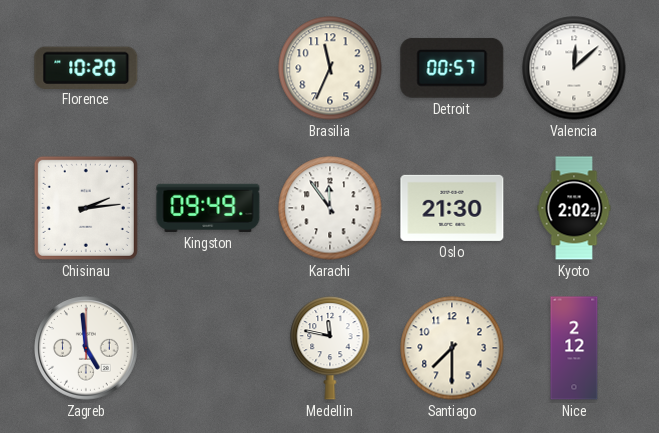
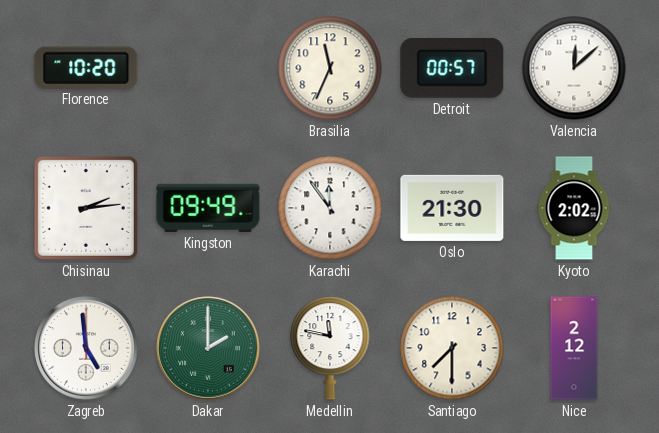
Dakar: none -> 2:00
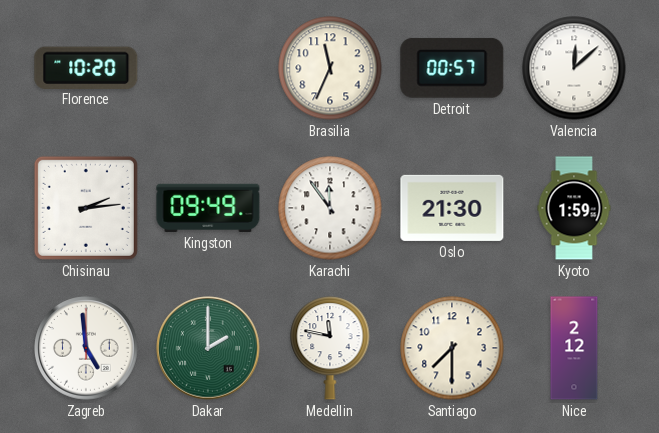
Kyoto: 2:02 -> 1:59
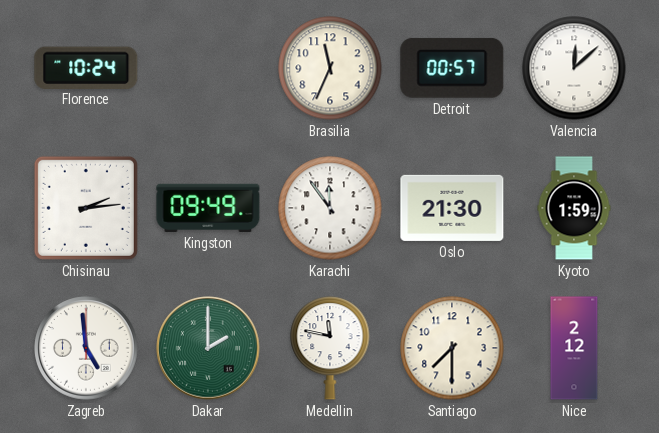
Florence: 10:20 -> 10:24
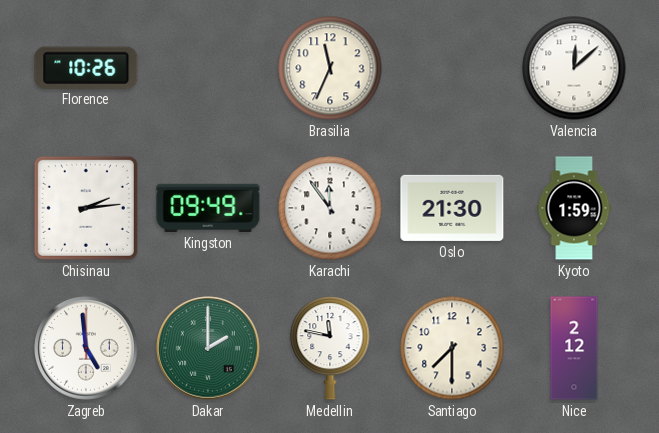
Florence: 10:24 -> 10:26
Detroit: 00:57 -> none
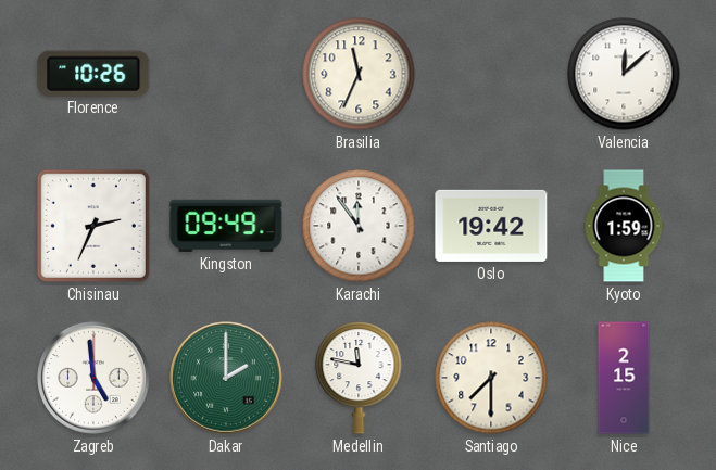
Chisinau: 2:14 -> 2:34
Oslo: 21:30 -> 19:42
Nice: 2:12 -> 2:15
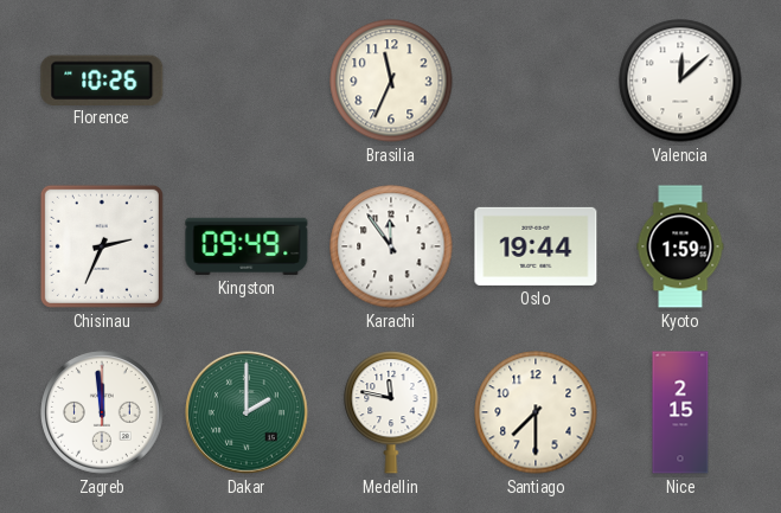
Oslo: 19:42 -> 19:44
Zagreb: 4:59 -> 11:59
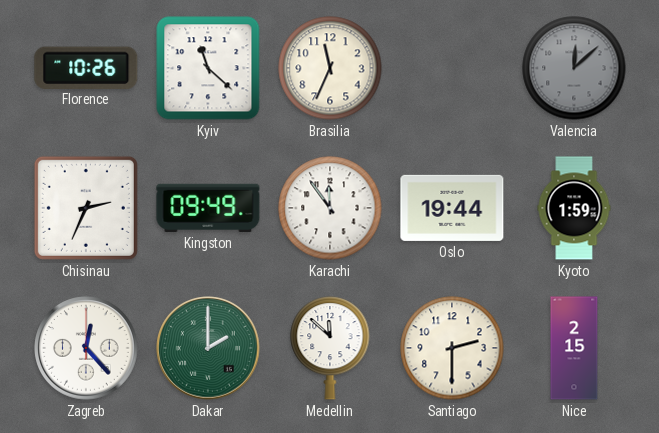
Kyiv: none -> 11:22
Valencia dial: white -> grey
Zagreb: 11:59 -> 12:23
Medellin: 11:47 -> 11:52
Santiago: 7:30 -> 2:30
